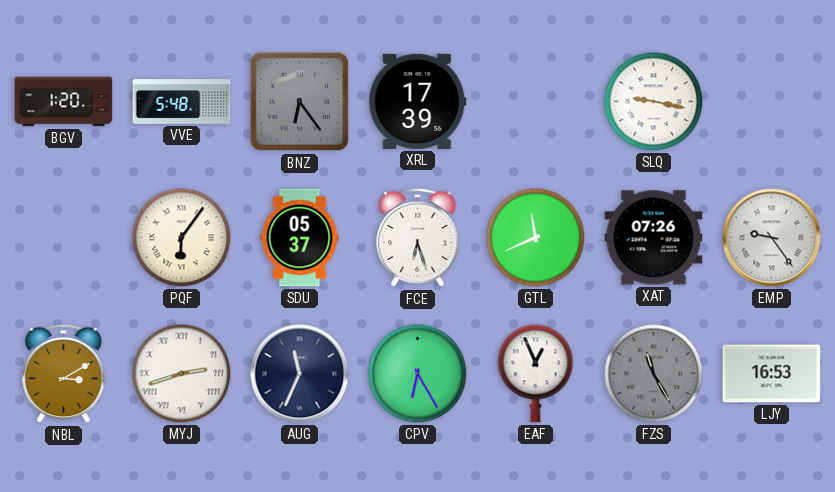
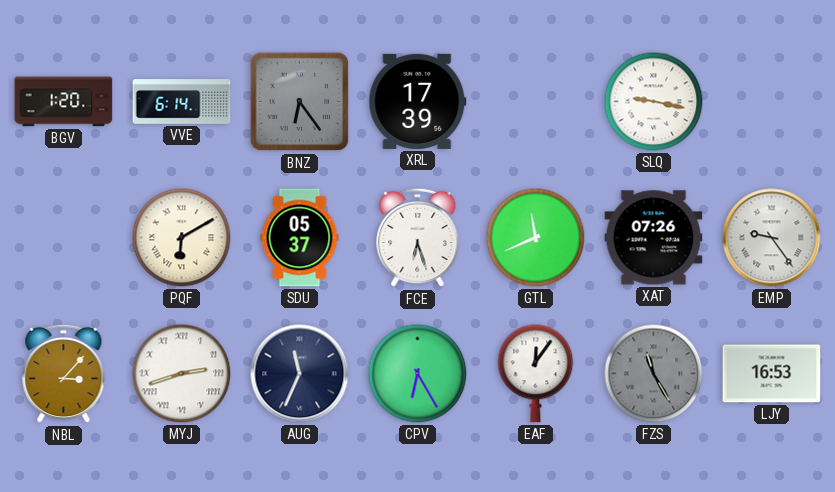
VVE: 5:48 -> 6:14
PQF: 6:06 -> 6:10
NBL: 3:10 -> 3:07
EAF: 12:56 -> 12:06
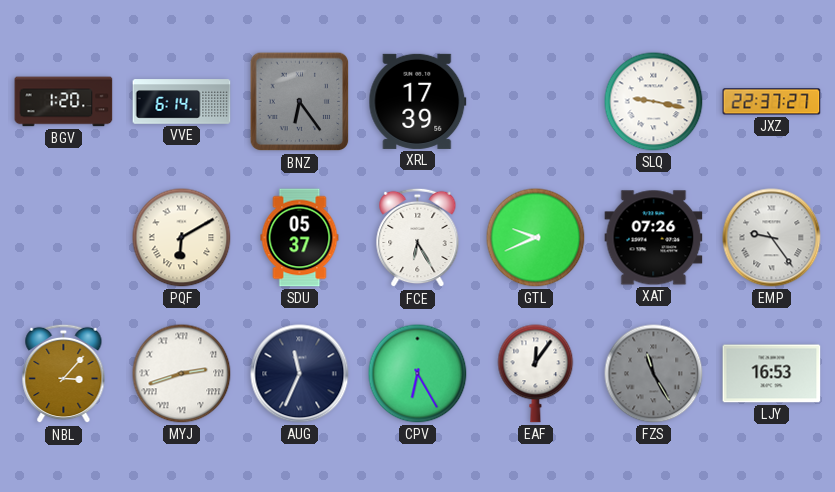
JXZ: none -> 22:37
FCE: 6:27 -> 6:25
GTL: 11:41 -> 9:41
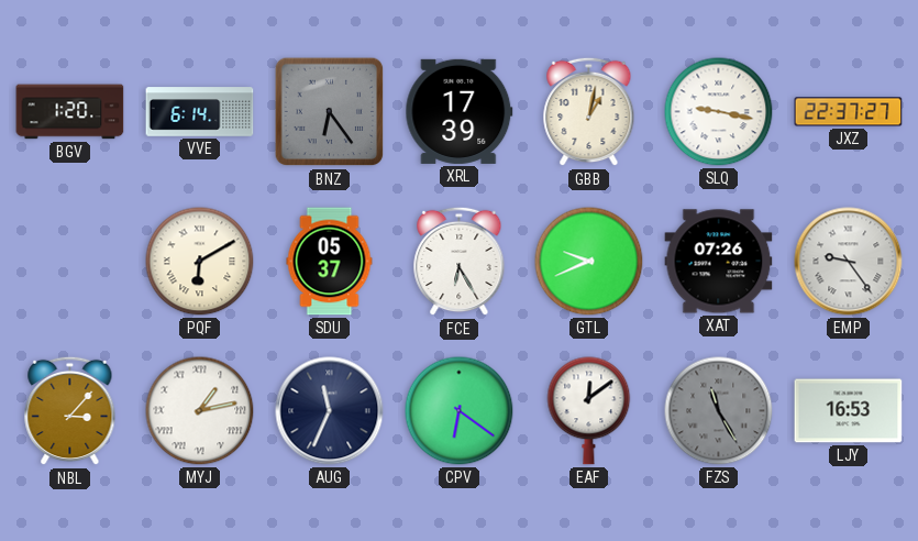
GBB: none -> 1:02
MYJ: 2:42 -> 1:13
CPV: 6:25 -> 6:21
EAF: 12:06 -> 12:09
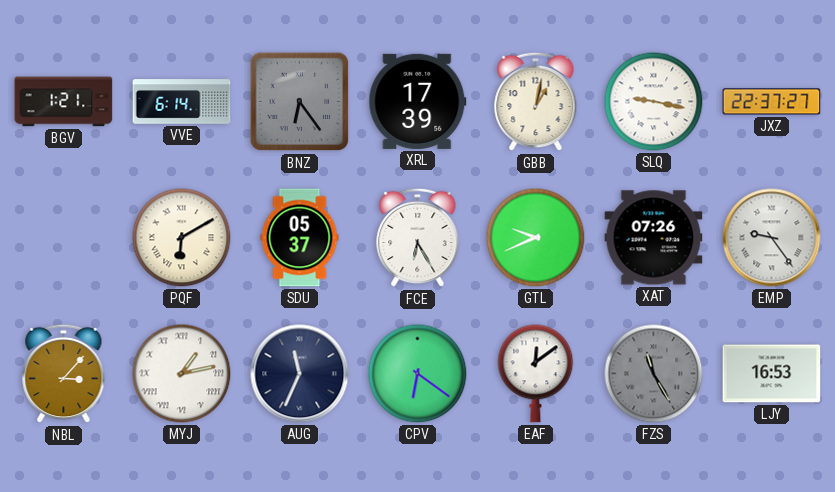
BGV: 1:20 -> 1:21
